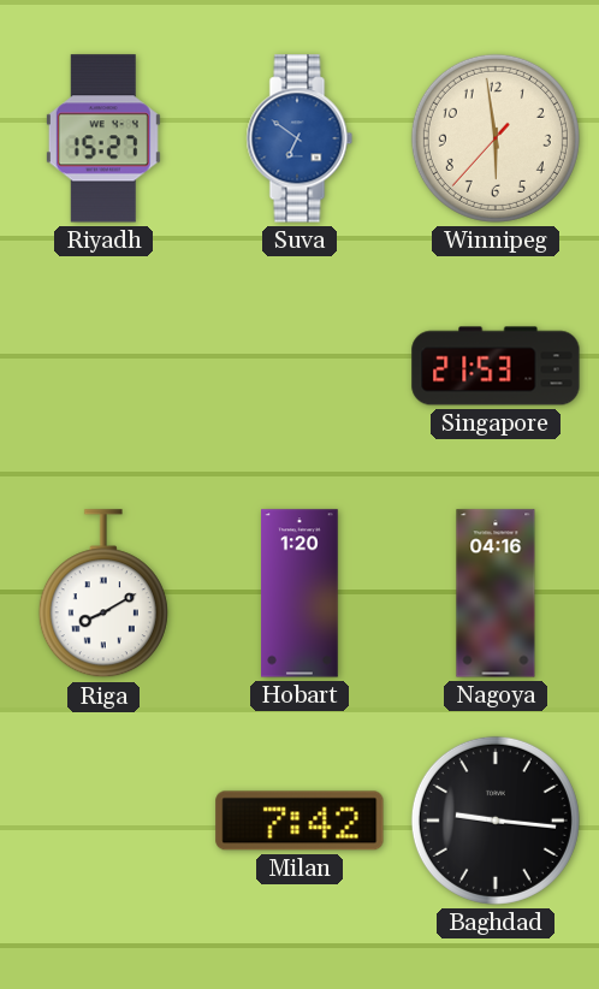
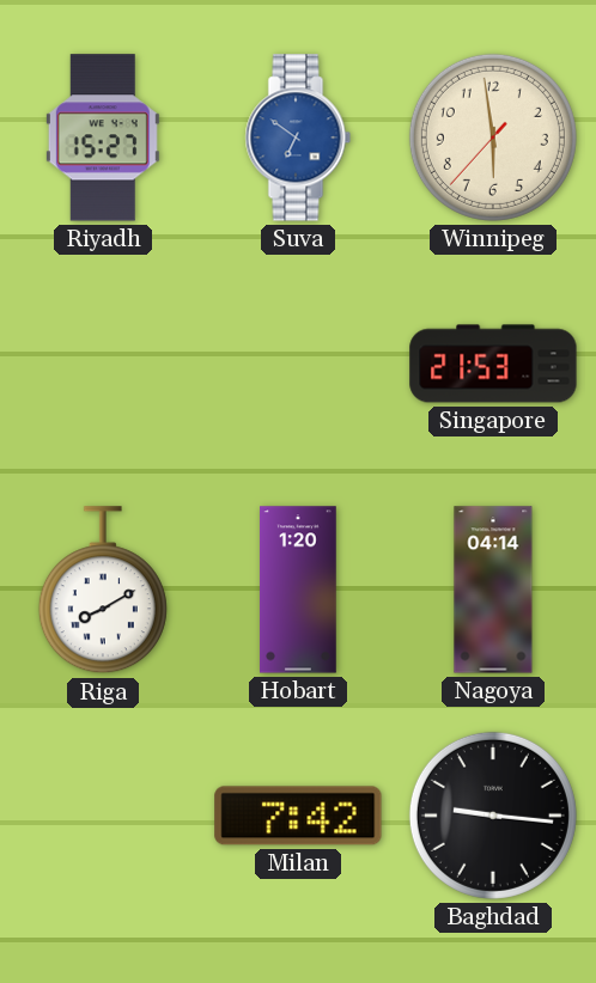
Nagoya: 04:16 -> 04:14
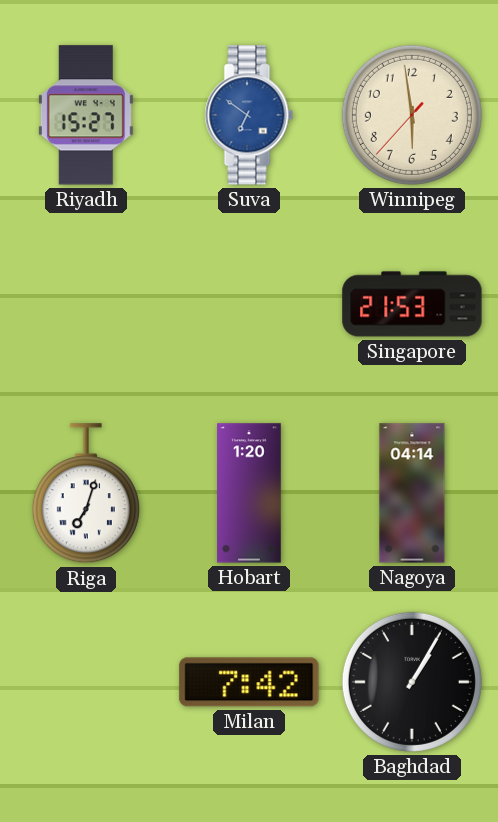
Riga: 8:10 -> 7:03
Baghdad: 9:16 -> 1:05
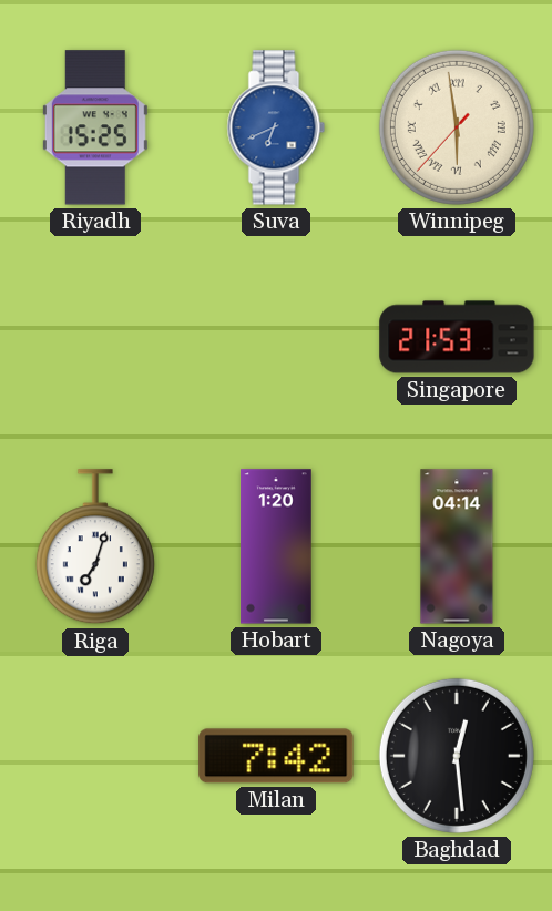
Riyadh: 15:27 -> 15:25
Suva: 6:51 -> 6:41
Winnipeg numerals: Arabic -> Roman
Baghdad: 1:05 -> 12:29
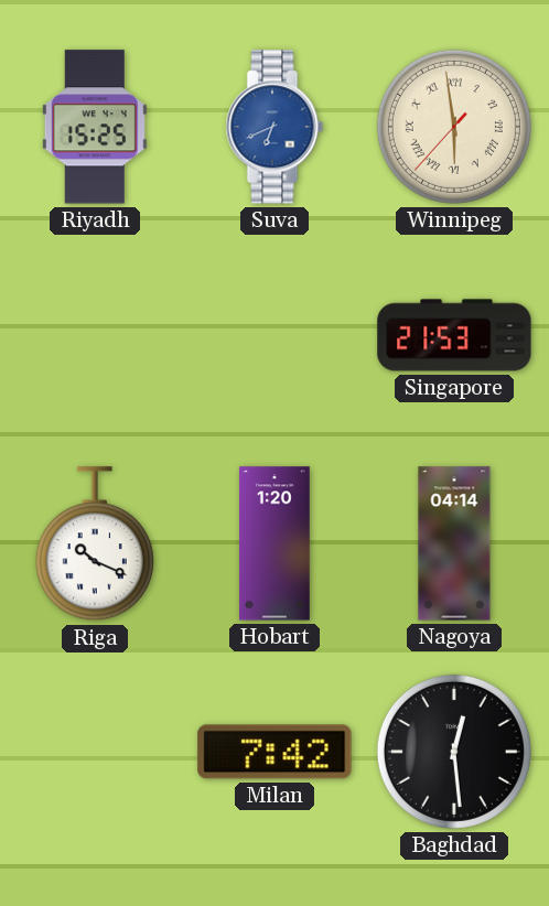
Riga: 7:03 -> 10:19
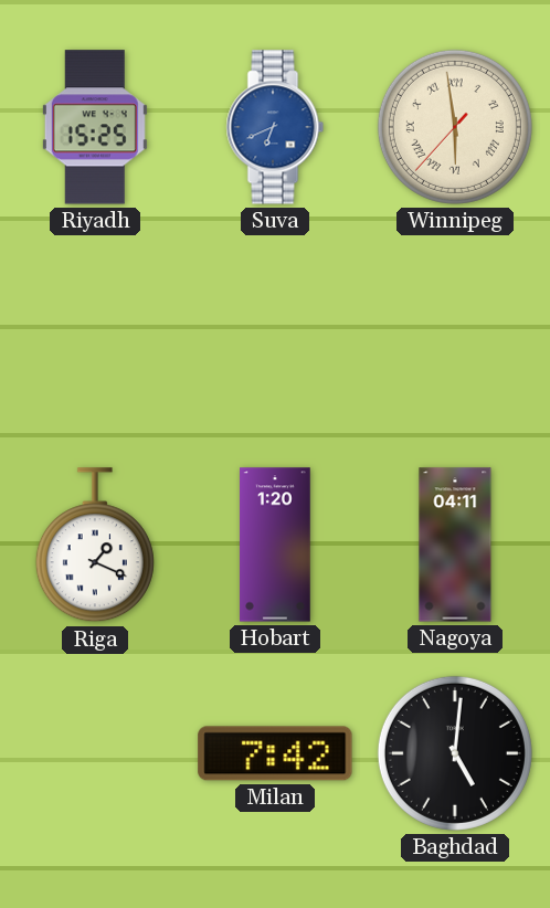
Singapore: 21:53 -> none
Riga: 10:19 -> 1:19
Nagoya: 04:14 -> 04:11
Baghdad: 12:29 -> 5:01
